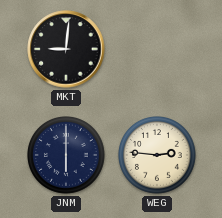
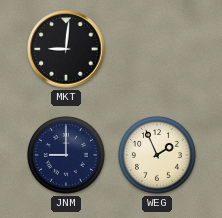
JNM: 6:00 -> 9:00
WEG: 2:46 -> 1:56
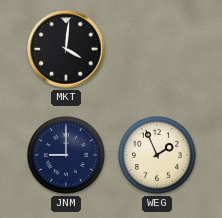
MKT: 9:01 -> 4:01
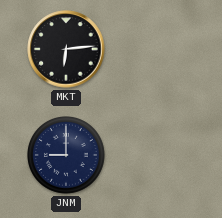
MKT: 4:01 -> 6:14
WEG: 1:56 -> none
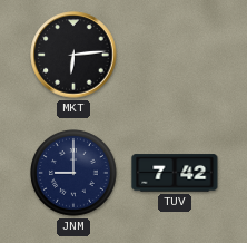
TUV: none -> 7:42
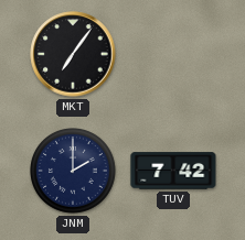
MKT: 6:14 -> 7:06
JNM: 9:00 -> 2:00
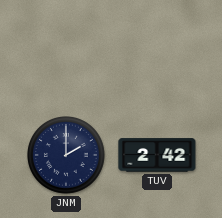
MKT: 7:06 -> none
TUV: 7:42 -> 2:42
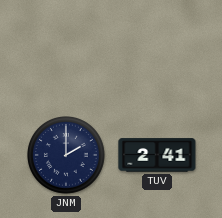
TUV: 2:42 -> 2:41
